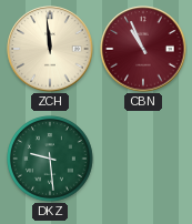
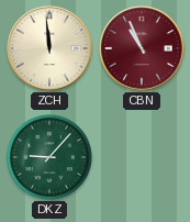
DKZ: 9:29 -> 9:07
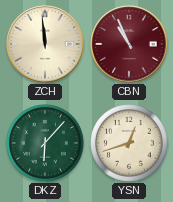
DKZ: 9:07 -> 6:07
YSN: none -> 12:42
